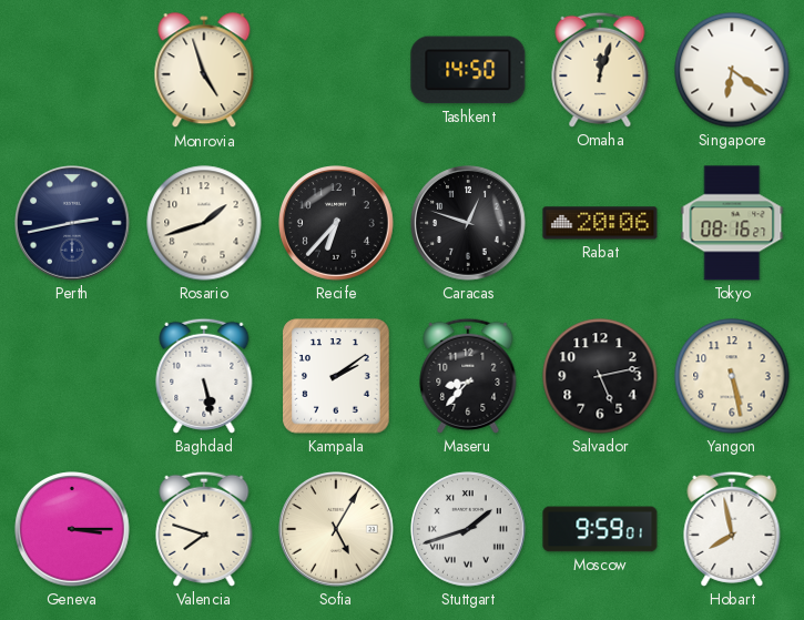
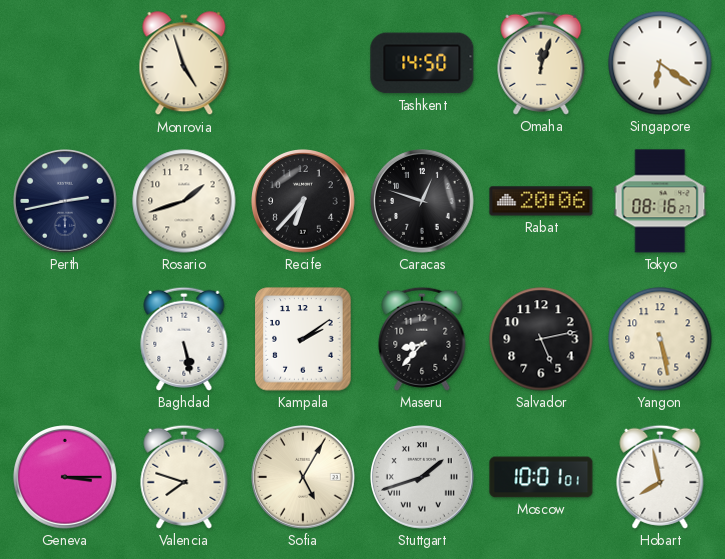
Moscow: 9:59 -> 10:01
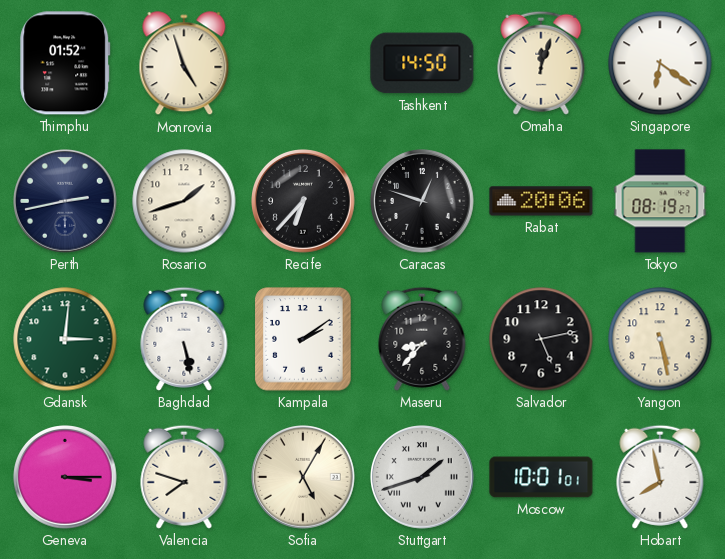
Thimphu: none -> 01:52
Tokyo: 08:16 -> 08:19
Gdansk: none -> 3:01
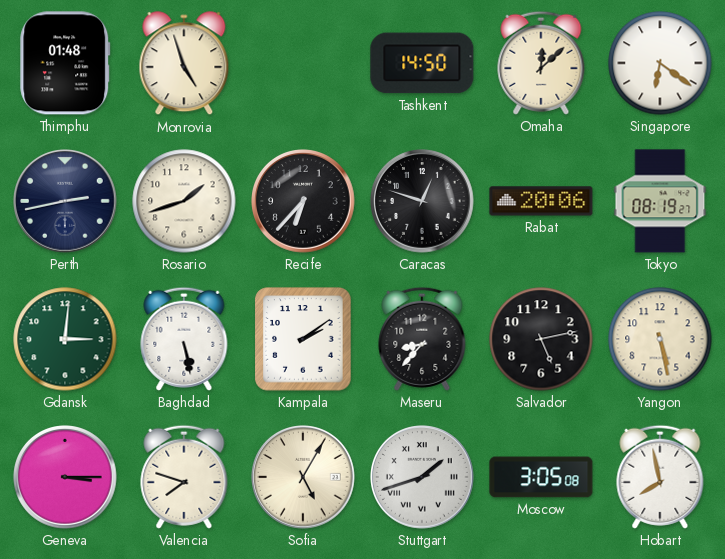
Thimphu: 01:52 -> 01:48
Omaha: 12:03 -> 12:08
Moscow: 10:01 -> 3:05
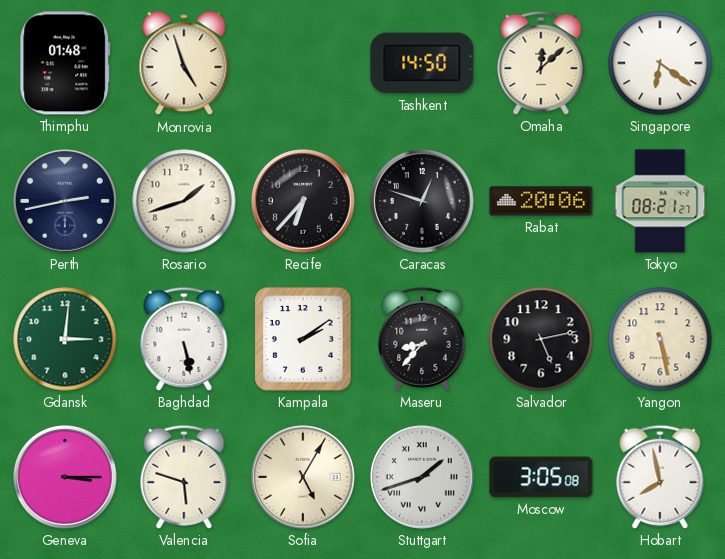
Tokyo: 08:19 -> 08:21
Valencia: 7:48 -> 5:48
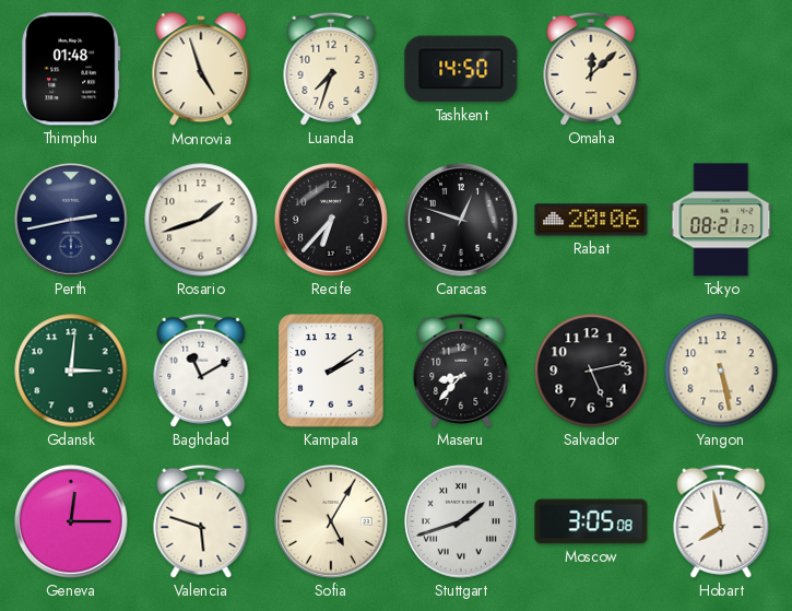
Luanda: none -> 7:33
Singapore: 6:21 -> none
Baghdad: 5:28 -> 11:10
Geneva: 3:15 -> 12:15
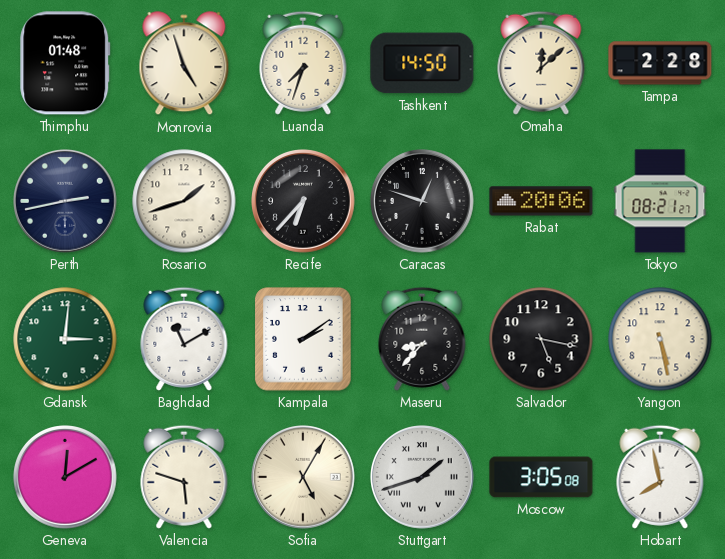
Tampa: none -> 2:28
Salvador: 5:13 -> 5:17
Geneva: 12:15 -> 12:10
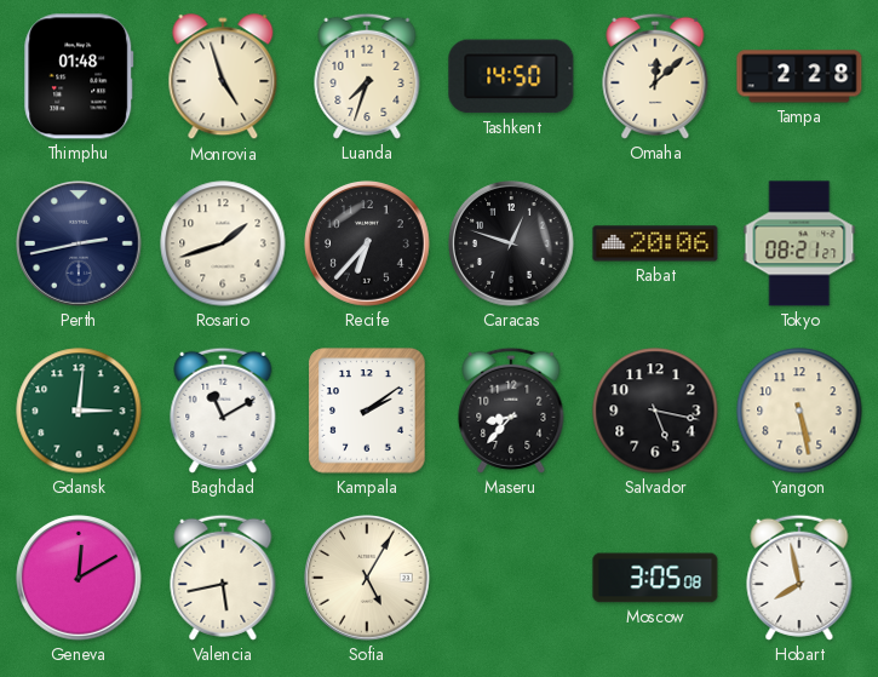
Valencia: 5:48 -> 5:43
Stuttgart: 1:42 -> none
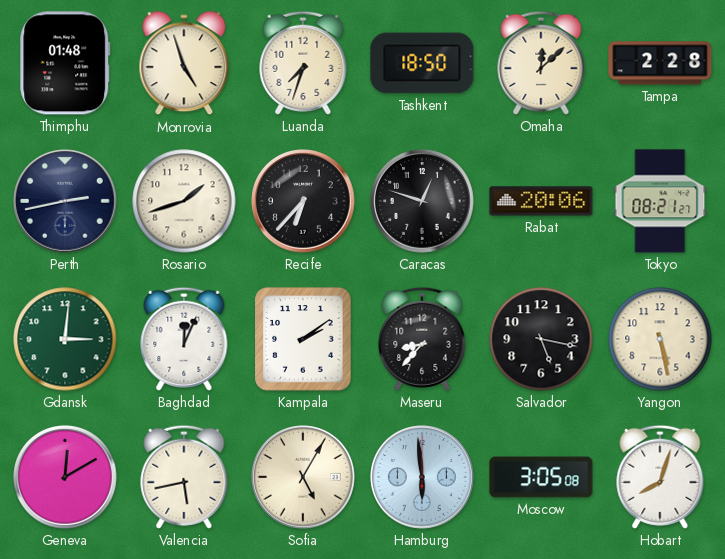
Tashkent: 14:50 -> 18:50
Baghdad: 11:10 -> 12:04
Hamburg: none -> 5:59
Hobart: 7:58 -> 8:03
